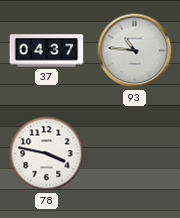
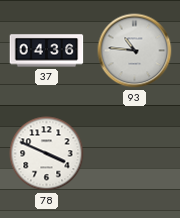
37: 04:37 -> 04:36
78: 3:47 -> 3:49
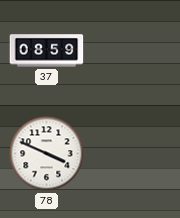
37: 04:36 -> 08:59
93: 10:46 -> none
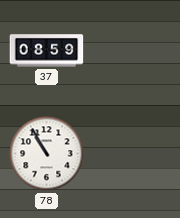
78: 3:49 -> 10:55
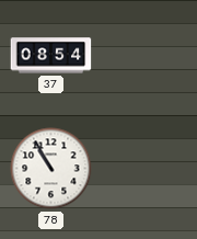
37: 08:59 -> 08:54
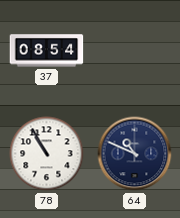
64: none -> 10:49
